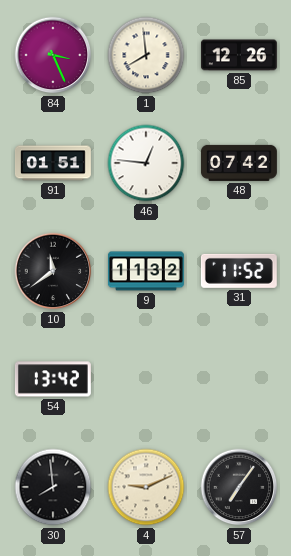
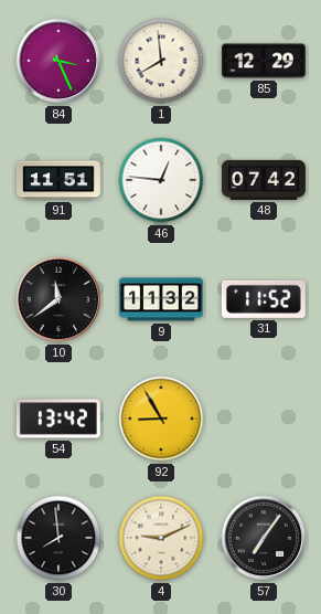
85: 12:26 -> 12:29
91: 01:51 -> 11:51
92: none -> 8:55
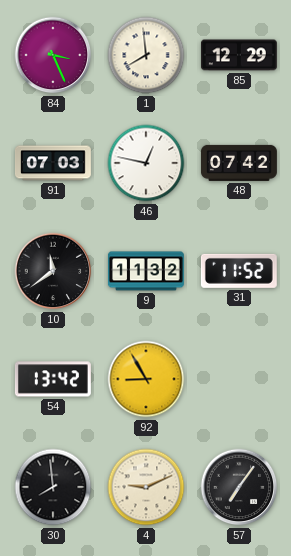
91: 11:51 -> 07:03
46: 12:46 -> 12:47
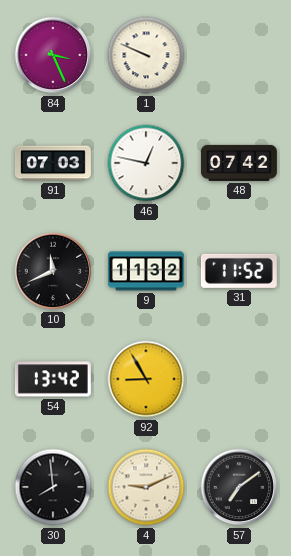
1: 7:59 -> 9:49
85: 12:29 -> none
10: 11:39 -> 11:41
57: 7:06 -> 7:09
